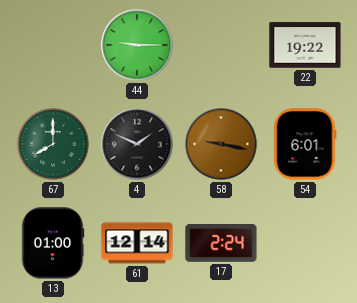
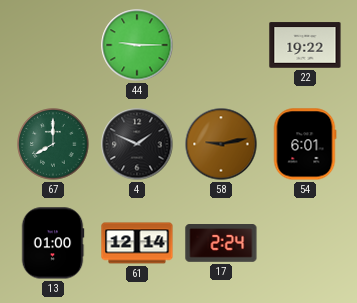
58: 9:17 -> 9:13
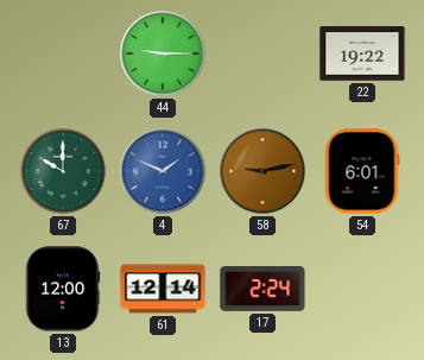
67: 8:00 -> 10:00
4 dial: black -> blue
13: 01:00 -> 12:00
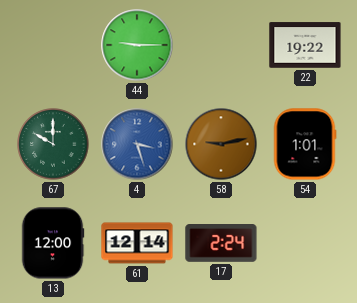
4: 1:49 -> 3:27
54: 6:01 -> 1:01
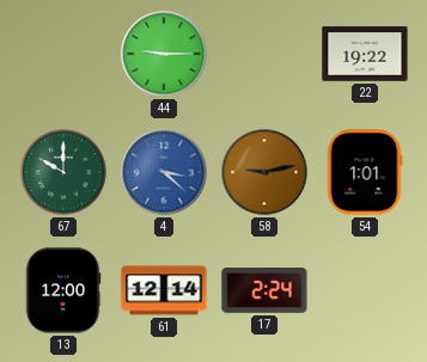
4: 3:27 -> 3:22
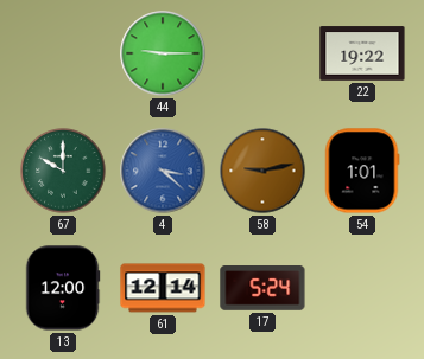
17: 2:24 -> 5:24
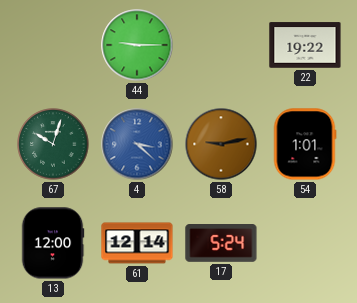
67: 10:00 -> 10:03
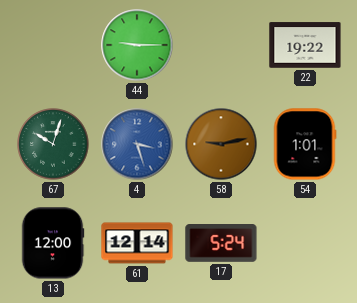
4: 3:22 -> 3:27
